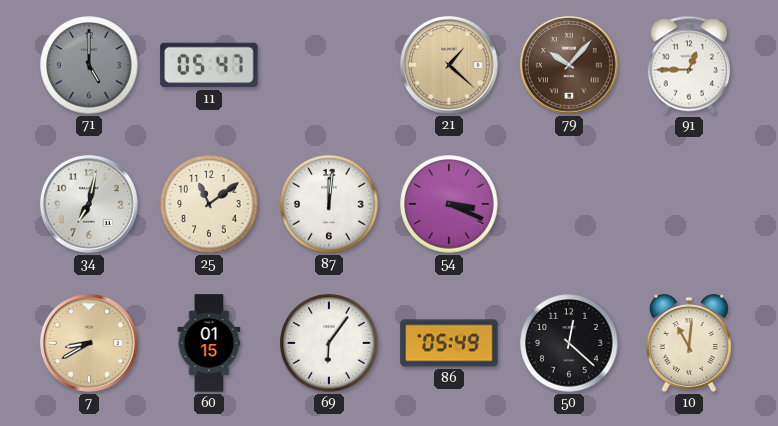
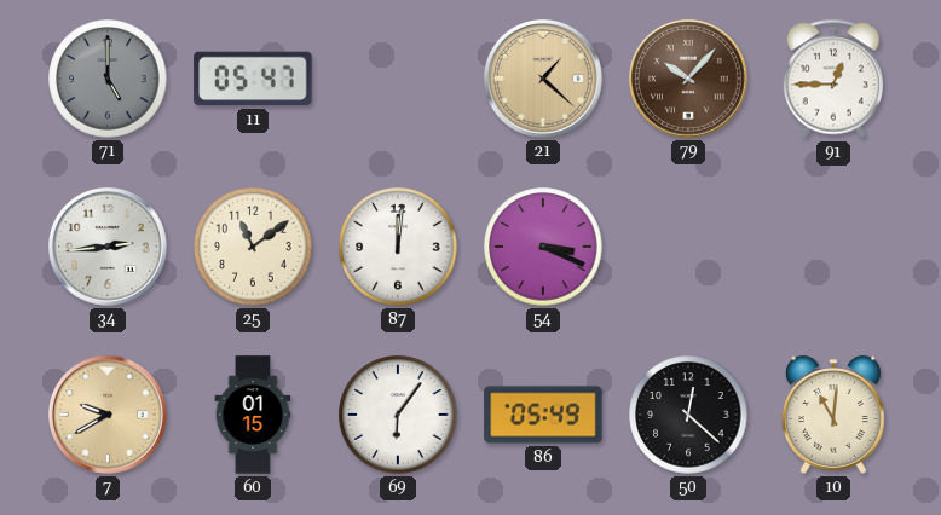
34: 7:02 -> 2:44
7: 8:40 -> 9:40
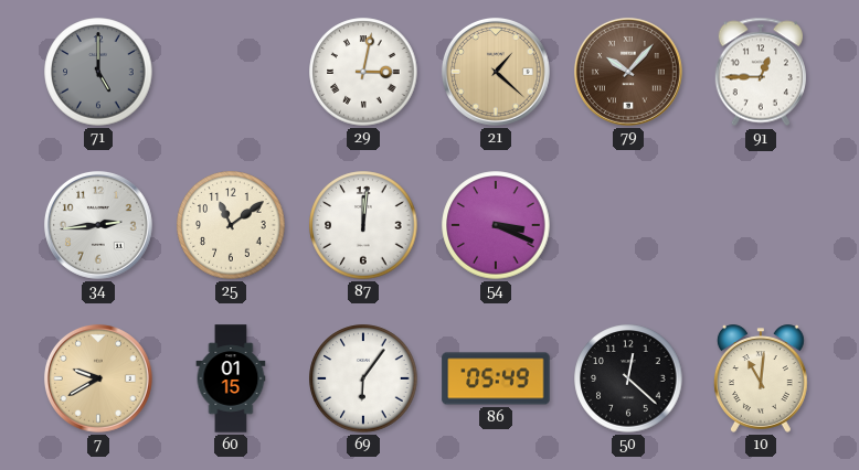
11: 05:47 -> none
29: none -> 3:02
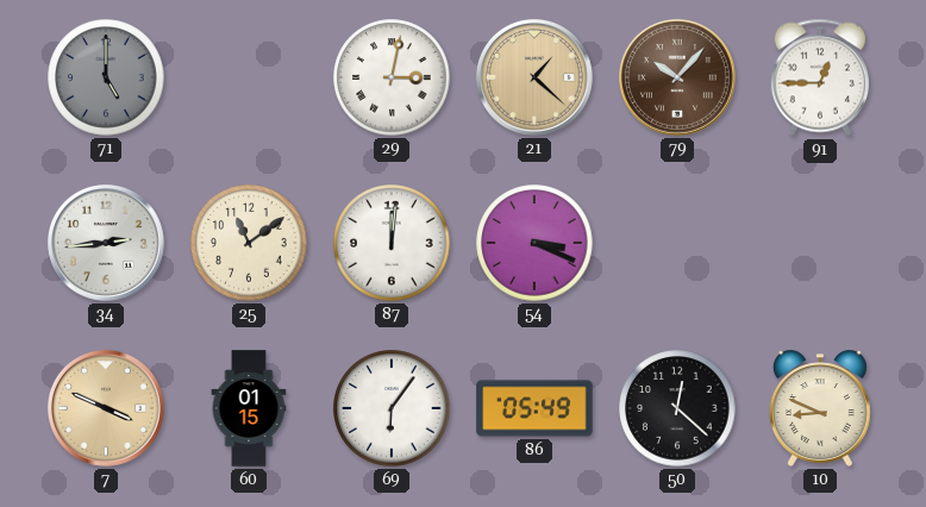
7: 9:40 -> 3:49
10: 11:01 -> 8:49
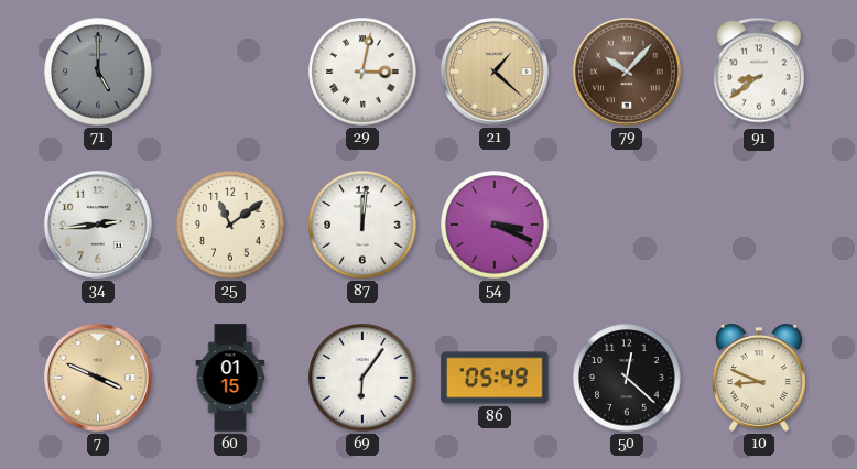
91: 12:45 -> 8:39
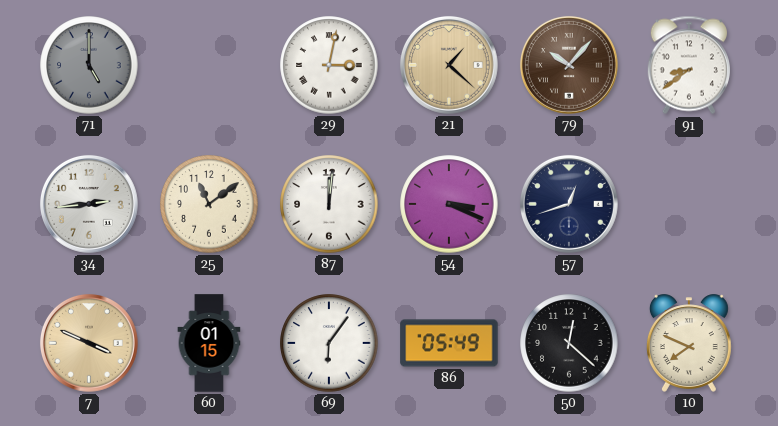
57: none -> 12:42
10: 8:49 -> 7:49
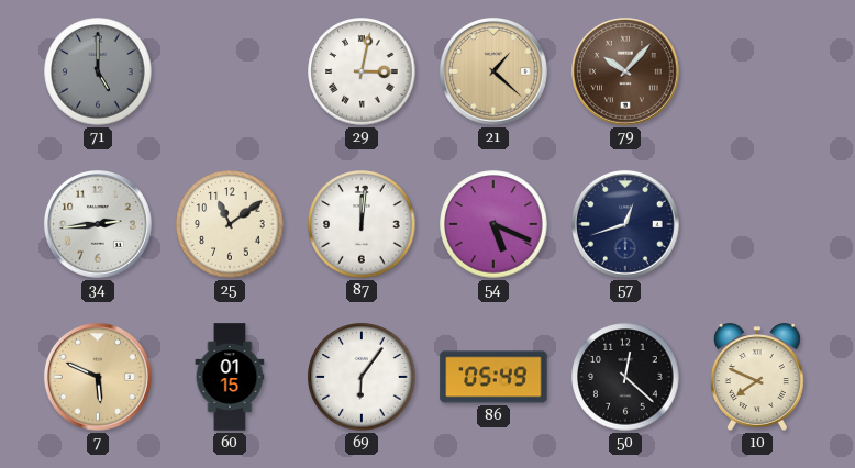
91: 8:39 -> none
54: 3:19 -> 5:19
7: 3:49 -> 5:49
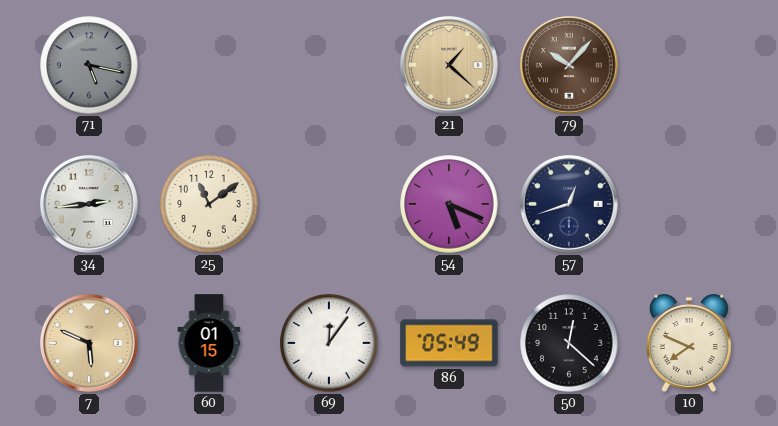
71: 5:00 -> 5:17
29: 3:02 -> none
87: 12:01 -> none
69: 6:06 -> 12:06
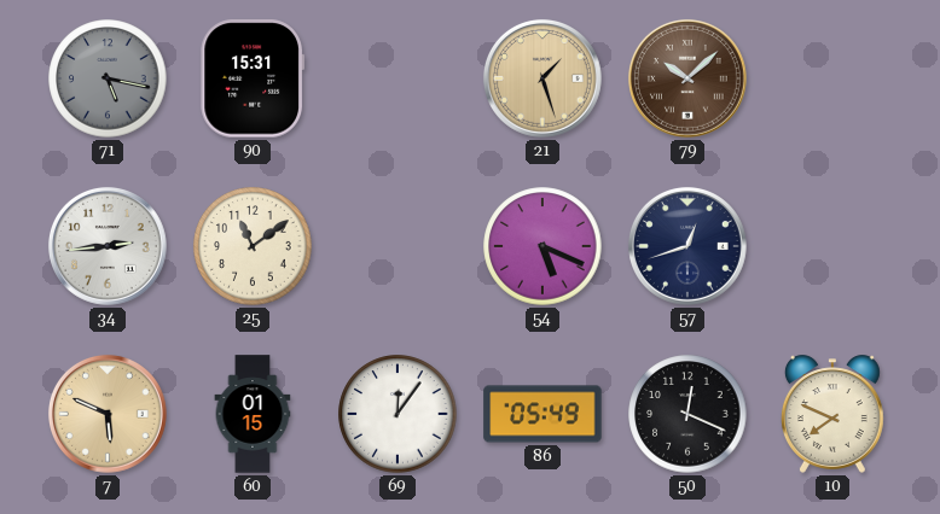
90: none -> 15:31
21: 1:22 -> 1:27
79: 10:07 -> 10:08
50: 12:22 -> 12:19
